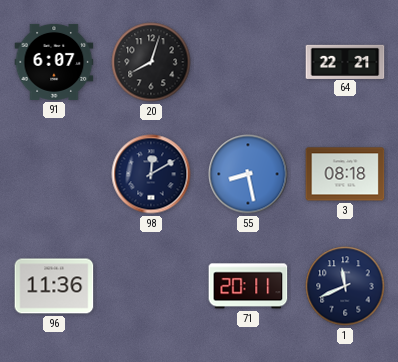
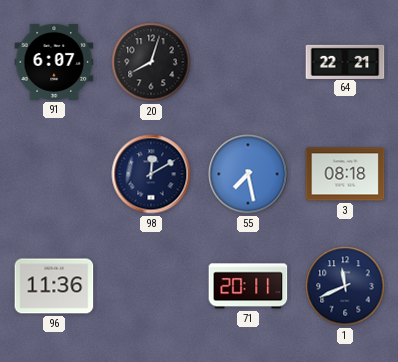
55: 8:28 -> 7:28
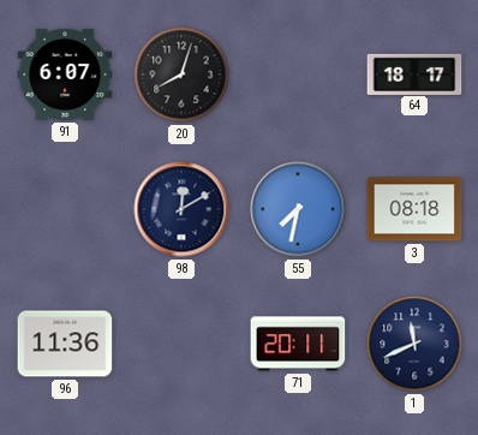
64: 22:21 -> 18:17
55: 7:28 -> 7:32
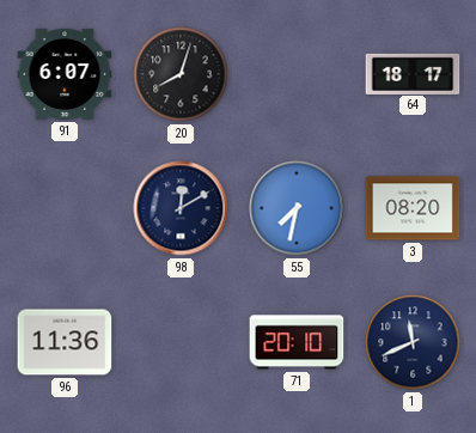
3: 08:18 -> 08:20
71: 20:11 -> 20:10
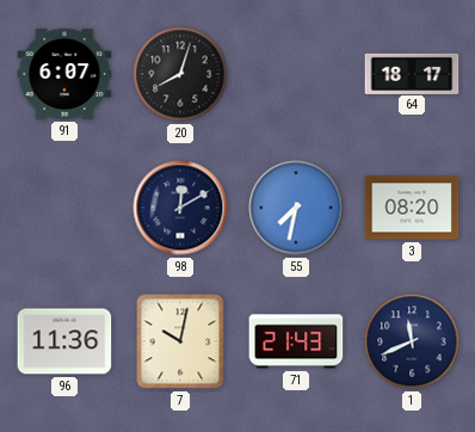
7: none -> 10:02
71: 20:10 -> 21:43
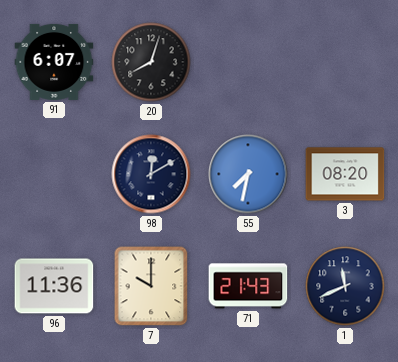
64: 18:17 -> none
7: 10:02 -> 10:00
